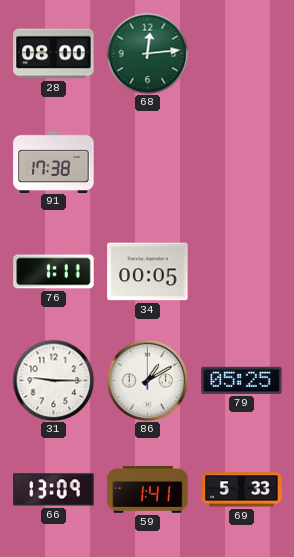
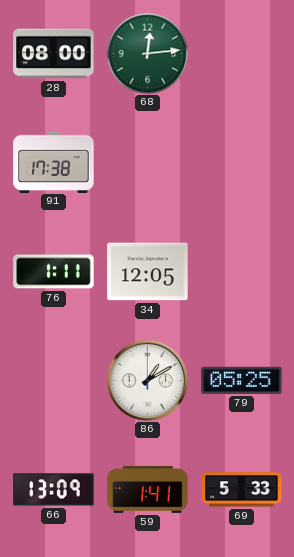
34: 00:05 -> 12:05
31: 9:15 -> none
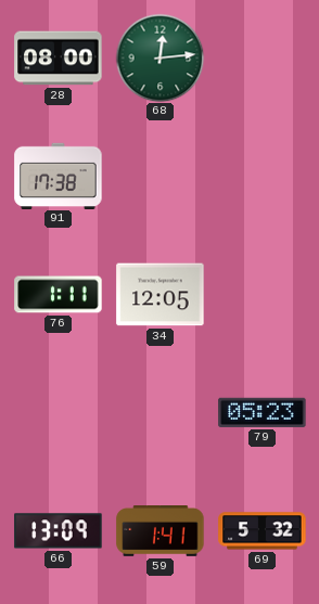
86: 1:10 -> none
79: 05:25 -> 05:23
69: 5:33 -> 5:32
